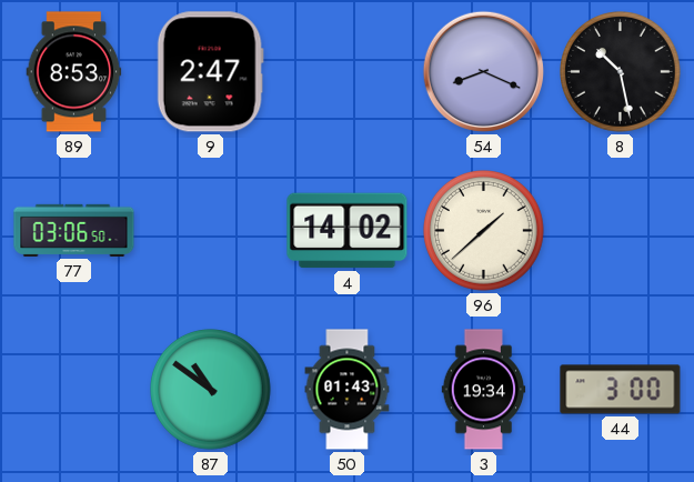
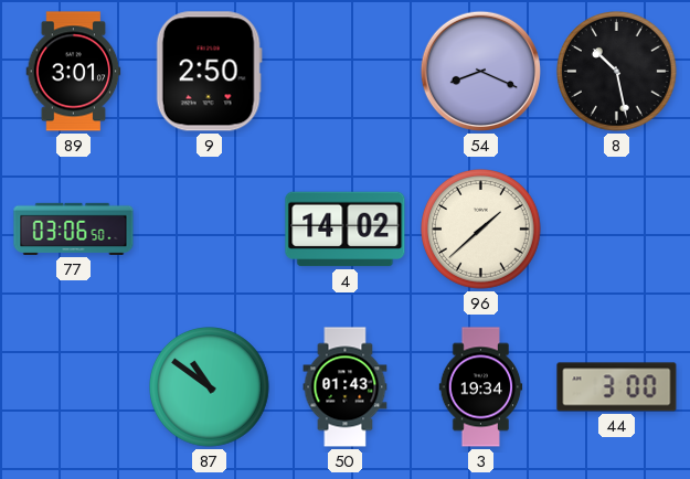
89: 8:53 -> 3:01
9: 2:47 -> 2:50
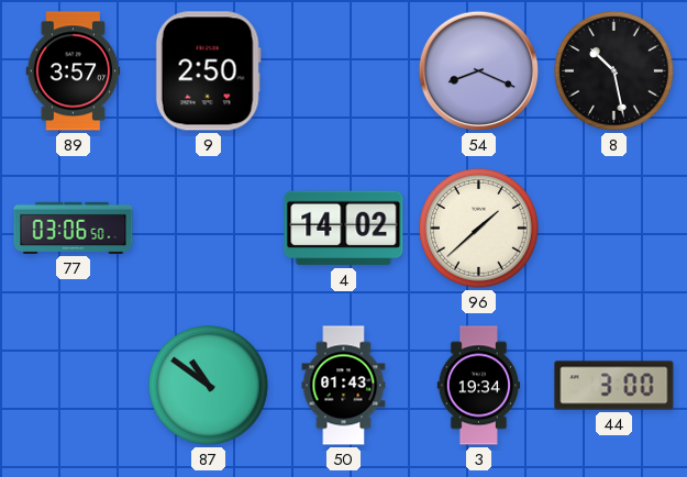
89: 3:01 -> 3:57
